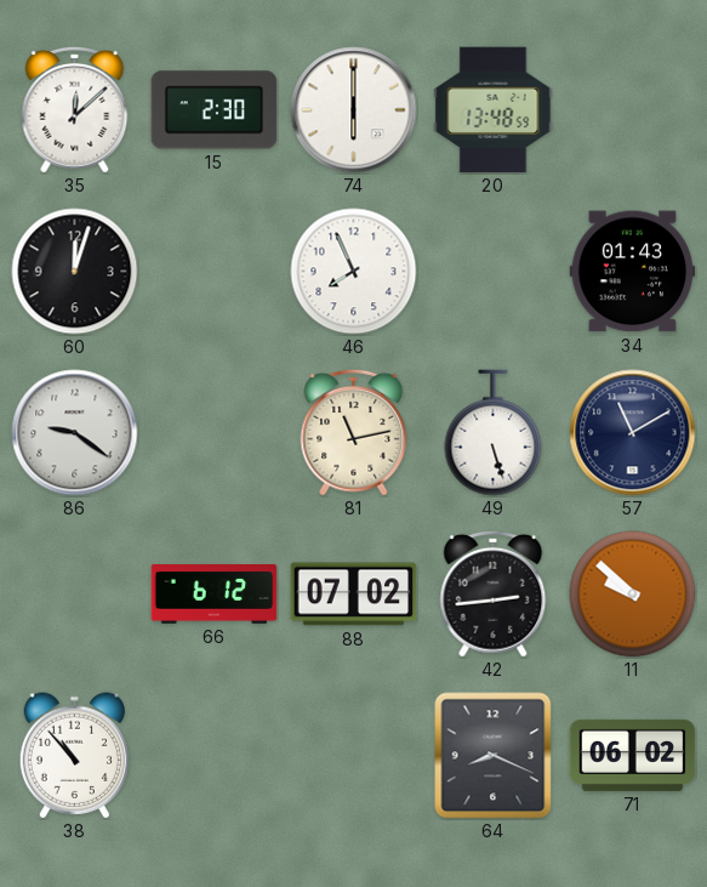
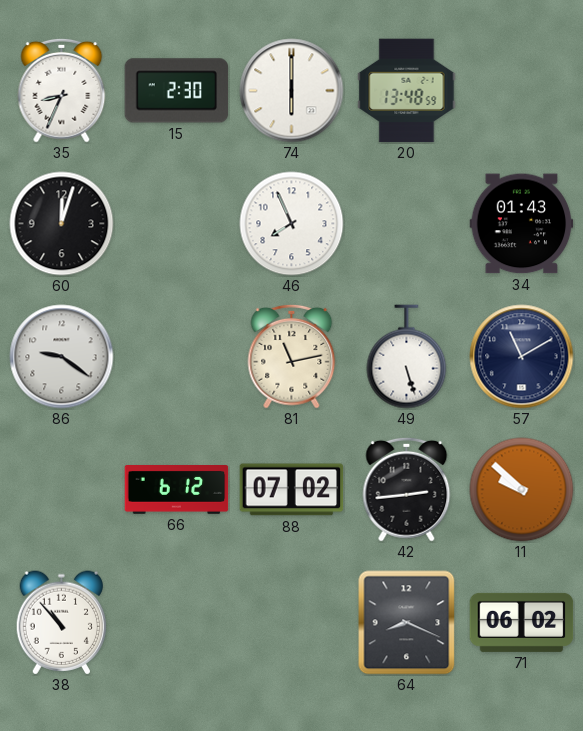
35: 12:08 -> 8:34
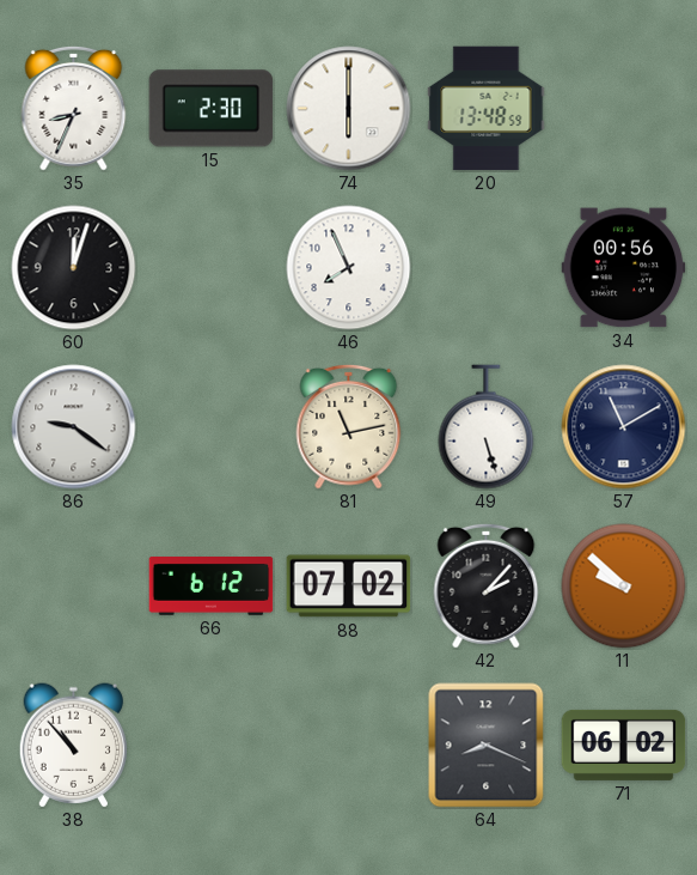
34: 01:43 -> 00:56
42: 2:44 -> 2:07
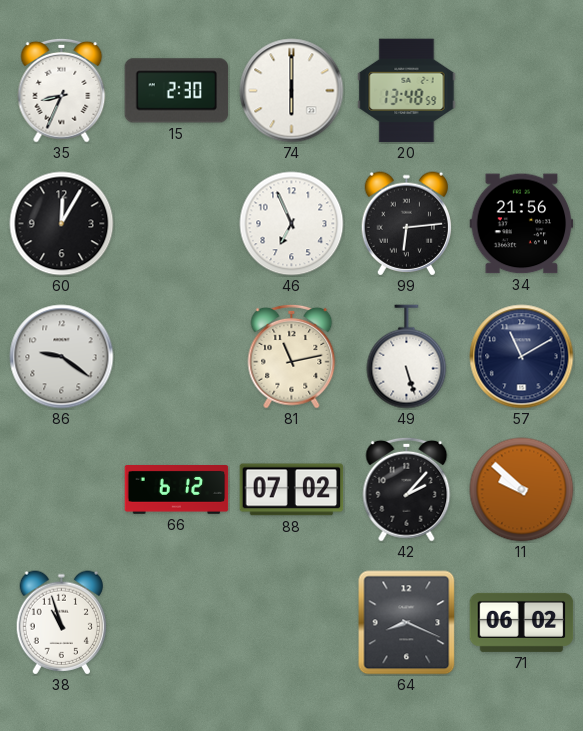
60: 12:03 -> 12:05
46: 7:56 -> 6:56
99: none -> 6:14
34: 00:56 -> 21:56
38: 10:53 -> 10:57
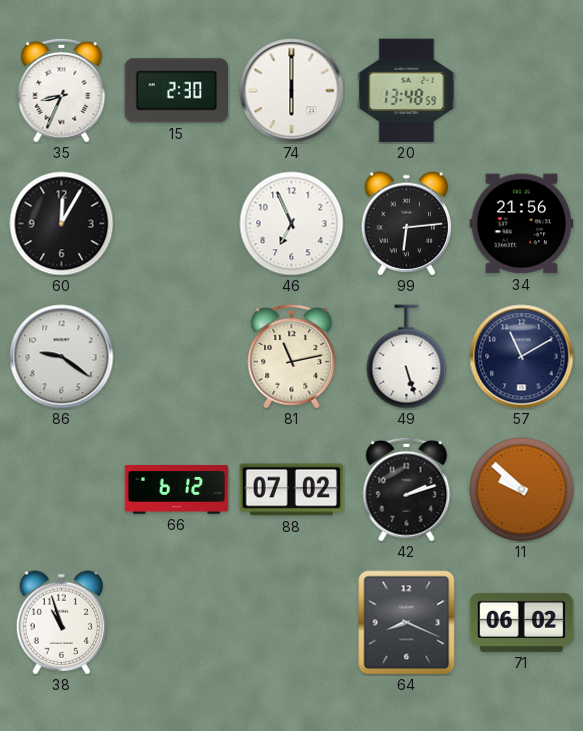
42: 2:07 -> 2:12
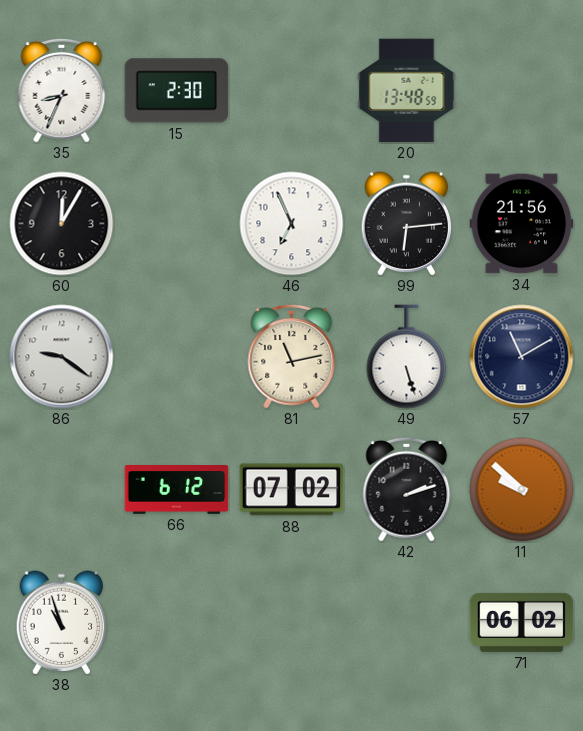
74: 6:00 -> none
64: 8:19 -> none
